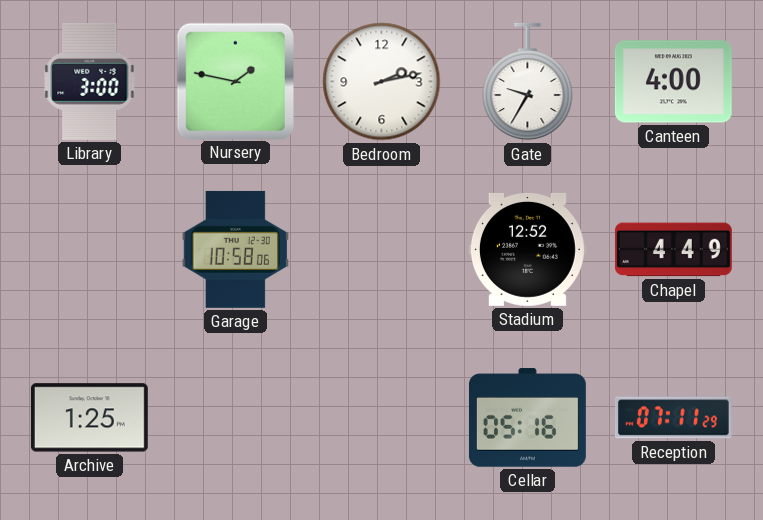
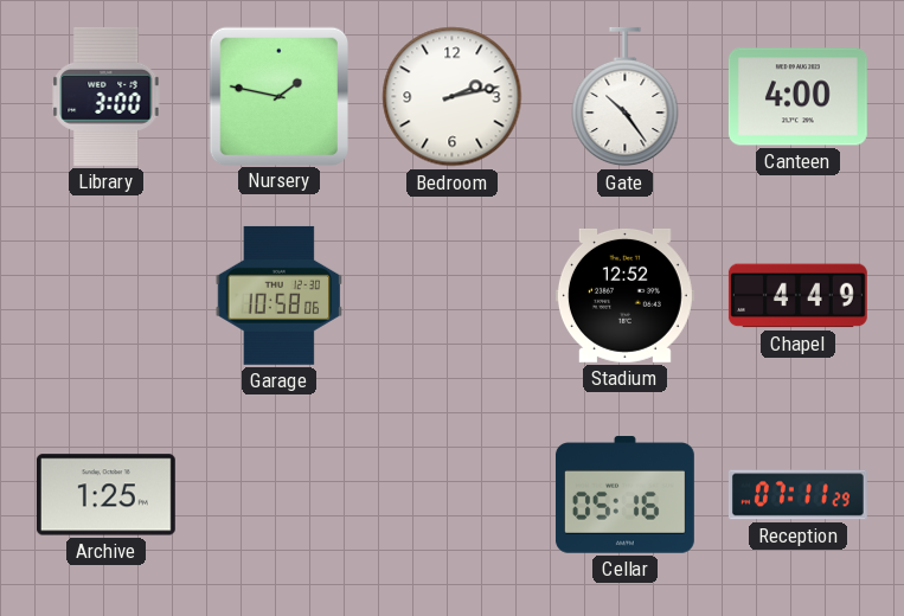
Gate: 9:35 -> 10:24
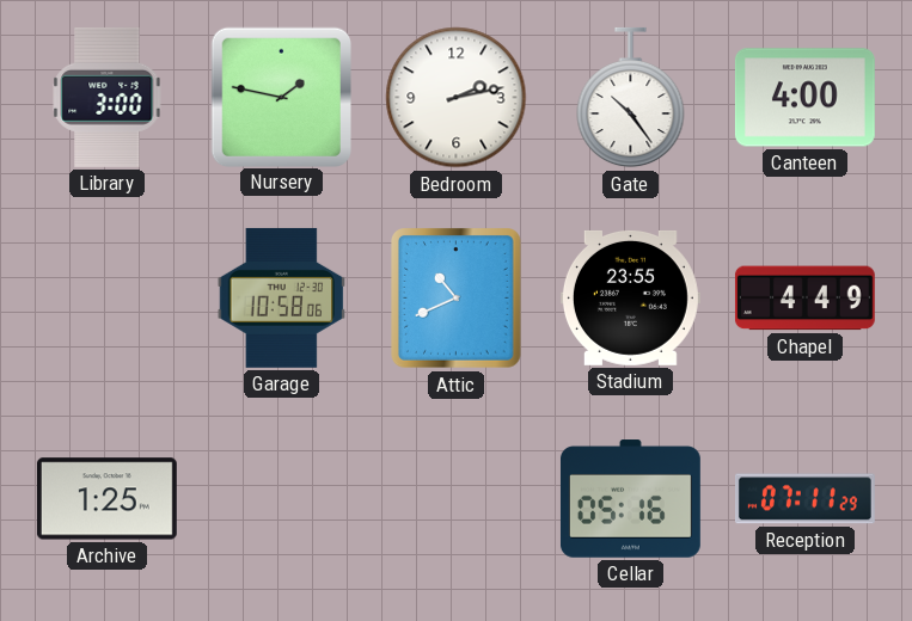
Attic: none -> 10:41
Stadium: 12:52 -> 23:55
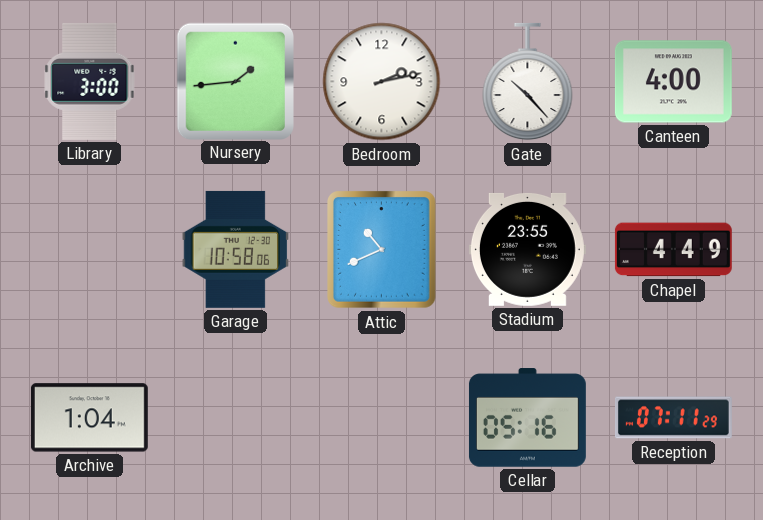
Nursery: 1:47 -> 1:44
Gate: 10:24 -> 10:23
Archive: 1:25 -> 1:04
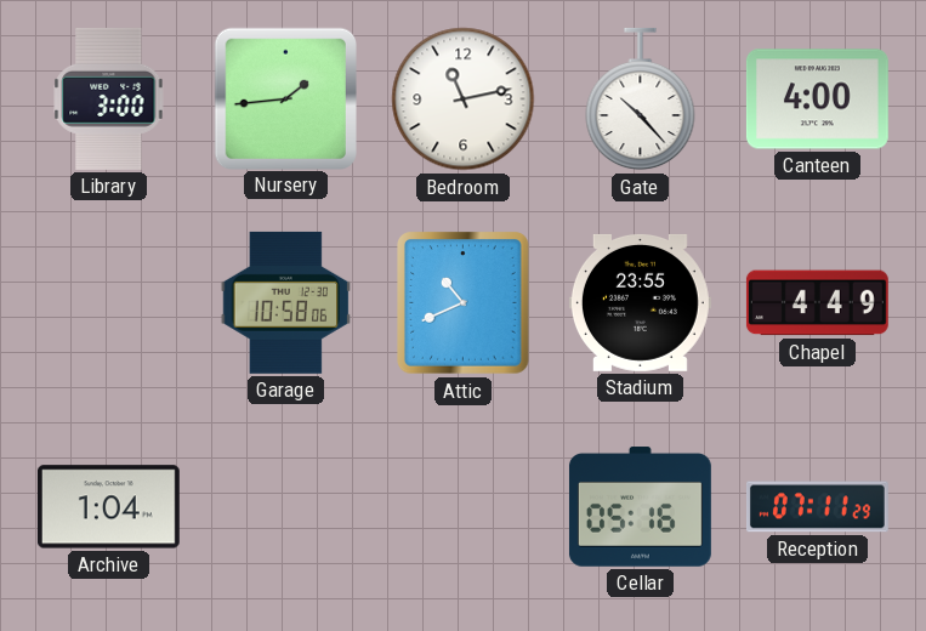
Bedroom: 2:13 -> 11:13
